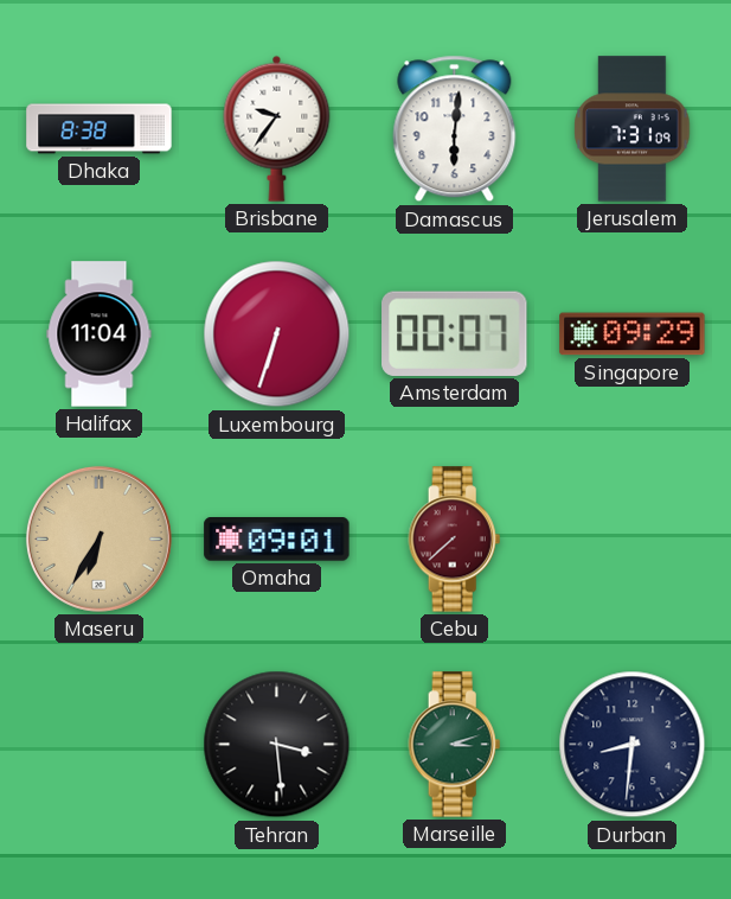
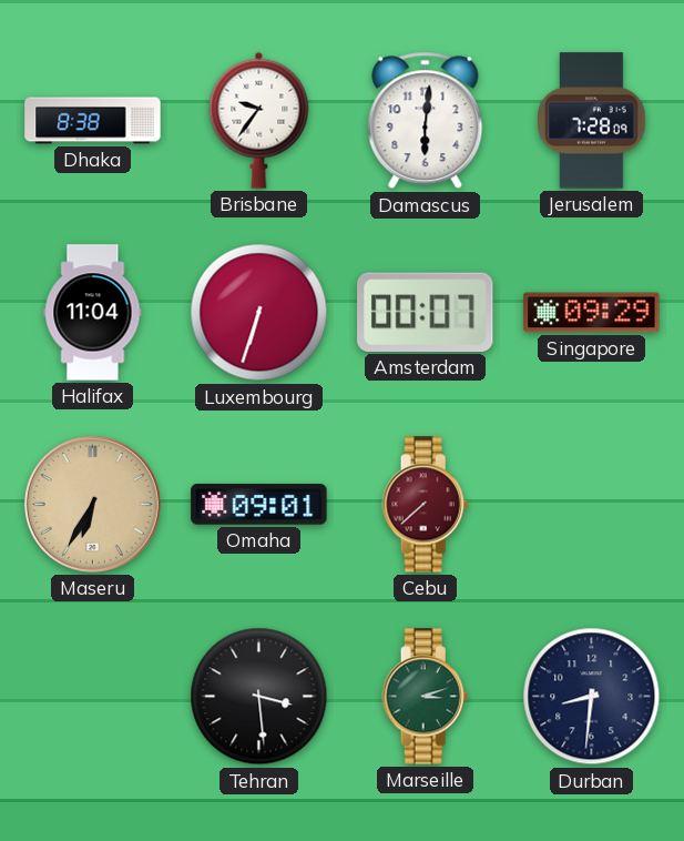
Jerusalem: 7:31 -> 7:28
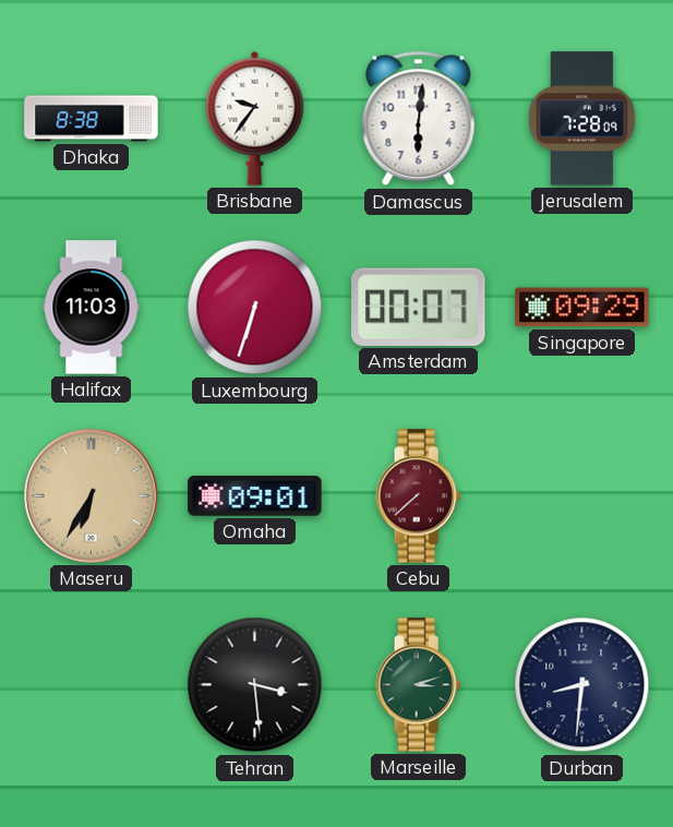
Halifax: 11:04 -> 11:03
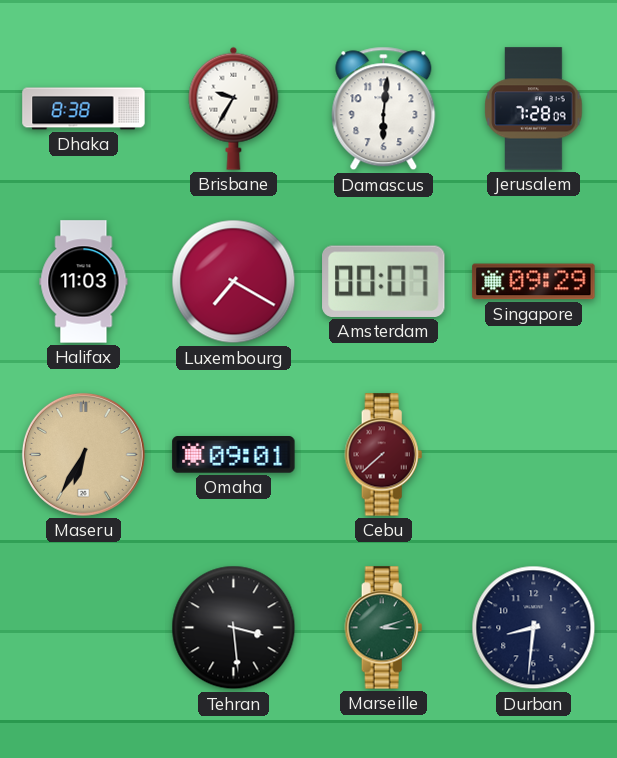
Brisbane: 9:36 -> 9:35
Luxembourg: 6:33 -> 7:20
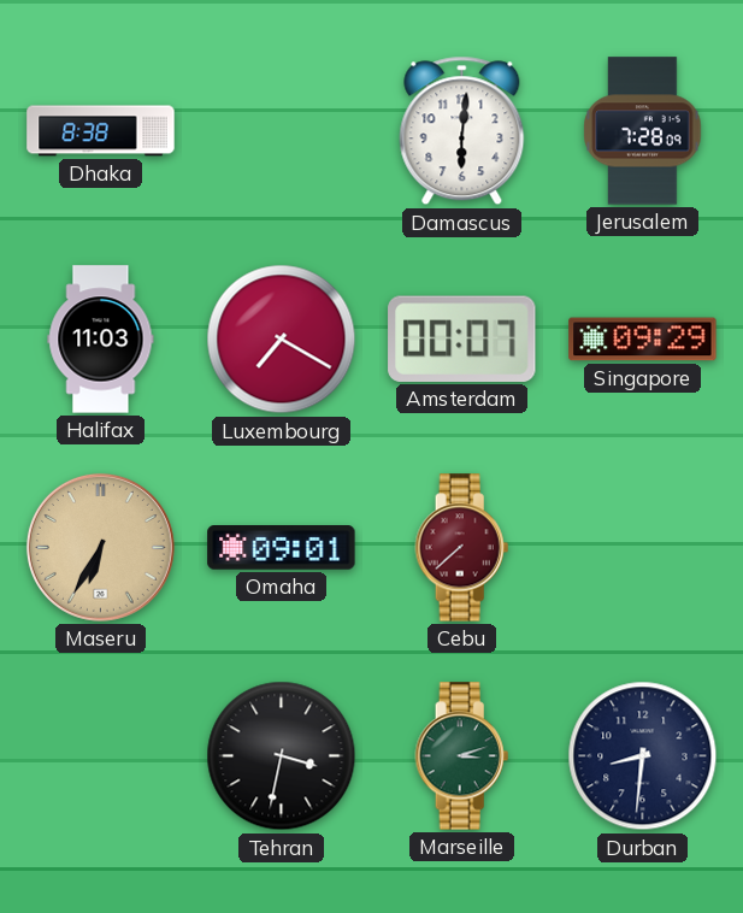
Brisbane: 9:35 -> none
Tehran: 3:29 -> 3:32
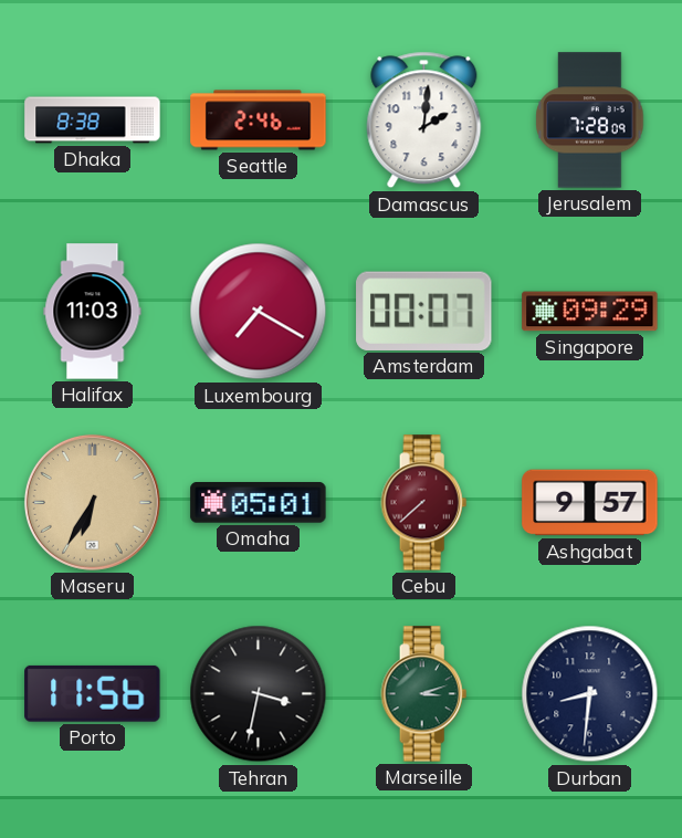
Seattle: none -> 2:46
Damascus: 6:01 -> 2:01
Omaha: 09:01 -> 05:01
Ashgabat: none -> 9:57
Porto: none -> 11:56
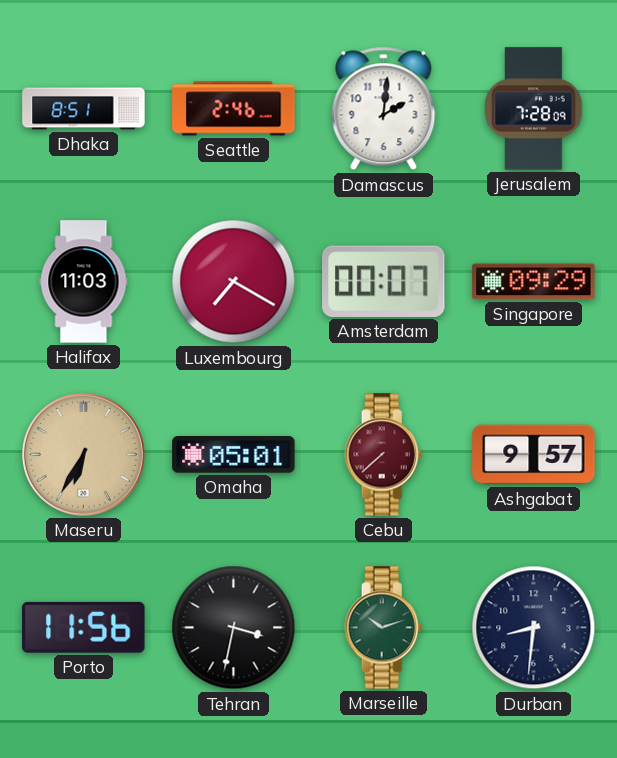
Dhaka: 8:38 -> 8:51
Marseille: 3:12 -> 10:12
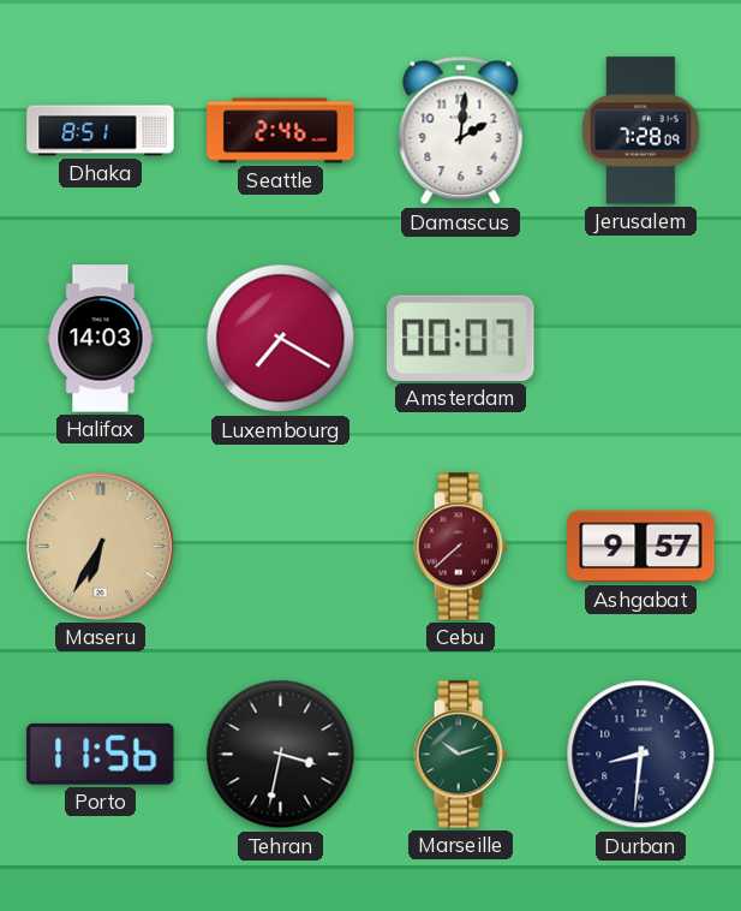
Halifax: 11:03 -> 14:03
Singapore: 09:29 -> none
Omaha: 05:01 -> none
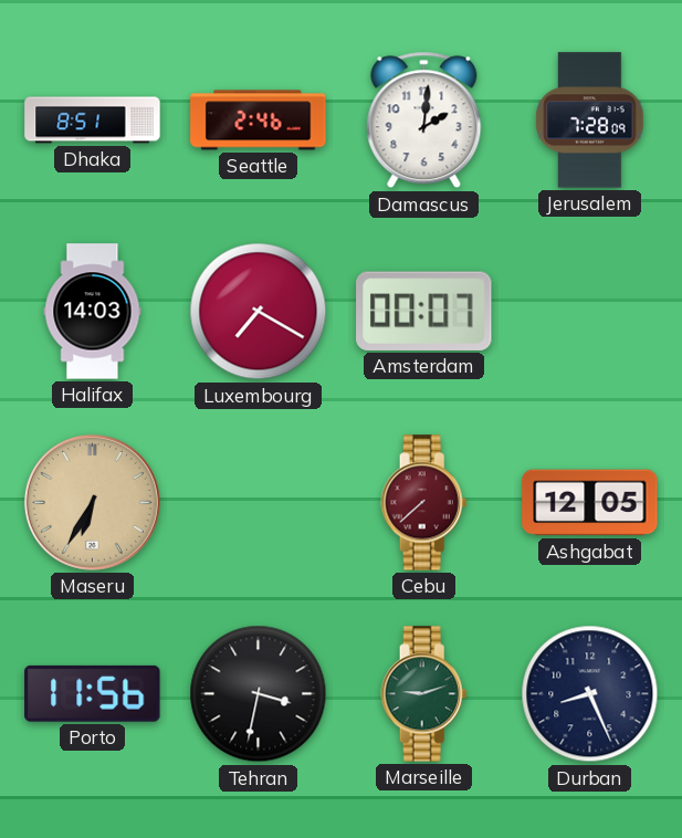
Ashgabat: 9:57 -> 12:05
Marseille: 10:12 -> 9:12
Durban: 8:31 -> 8:26
